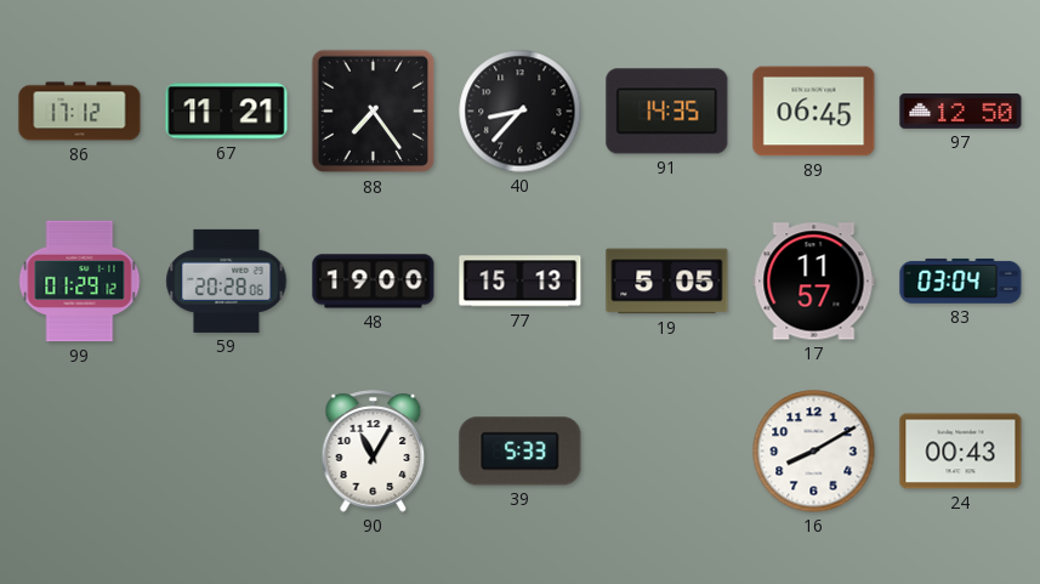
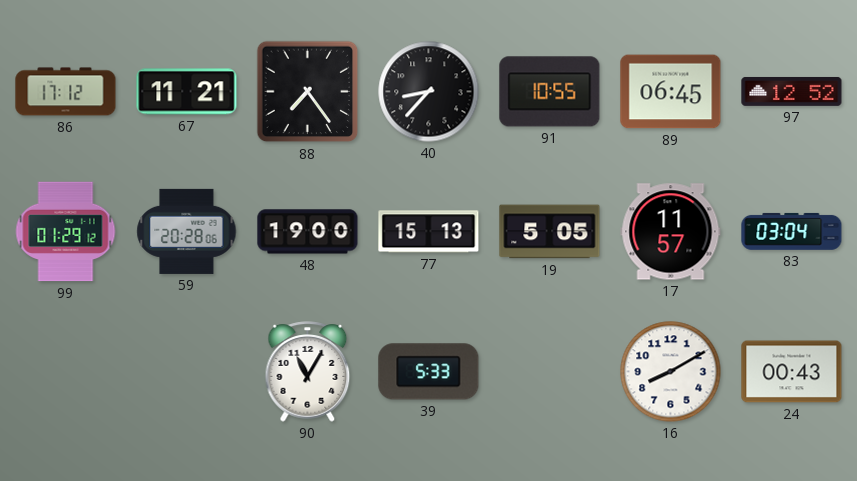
91: 14:35 -> 10:55
97: 12:50 -> 12:52
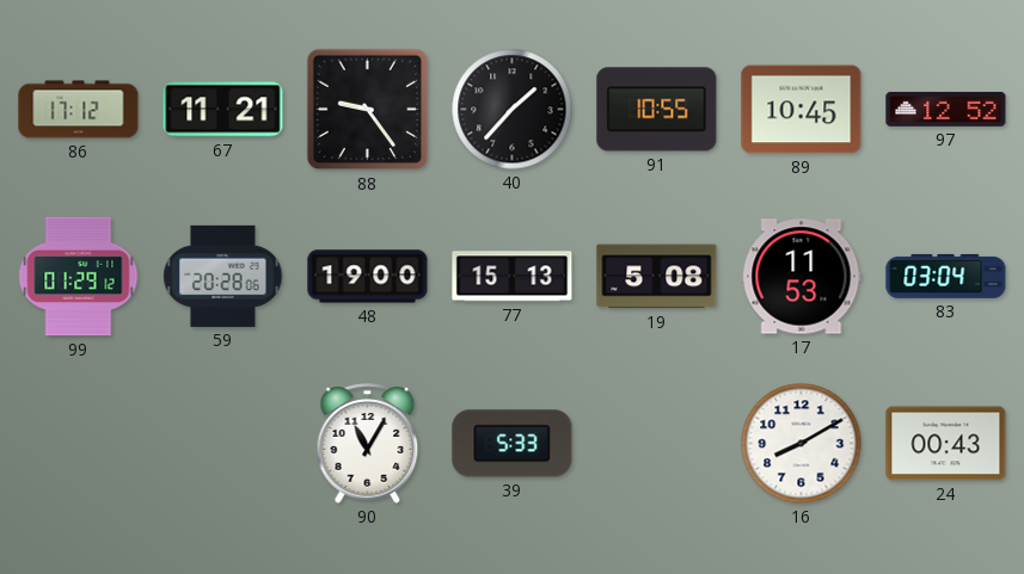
88: 7:24 -> 9:24
40: 8:37 -> 1:37
89: 06:45 -> 10:45
19: 5:05 -> 5:08
17: 11:57 -> 11:53
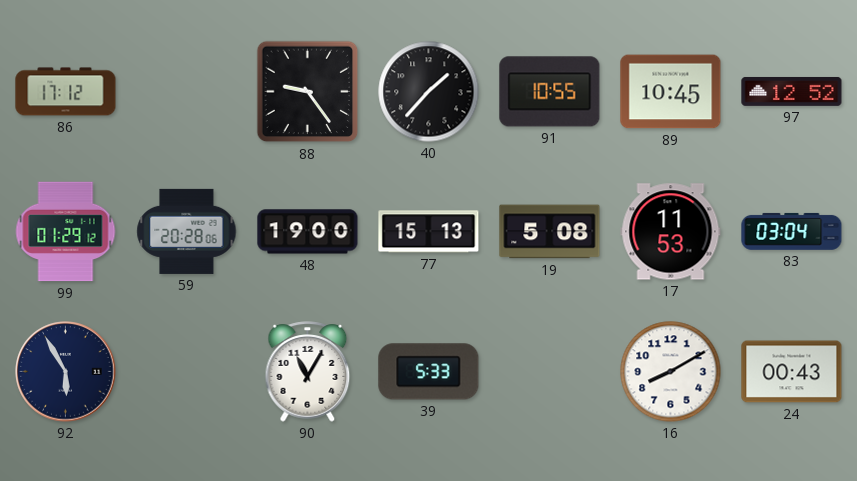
67: 11:21 -> none
92: none -> 5:55
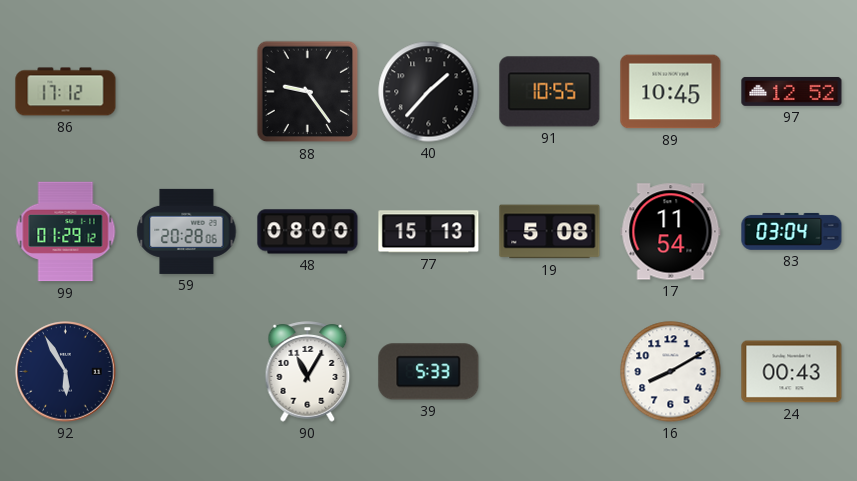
48: 19:00 -> 08:00
17: 11:53 -> 11:54
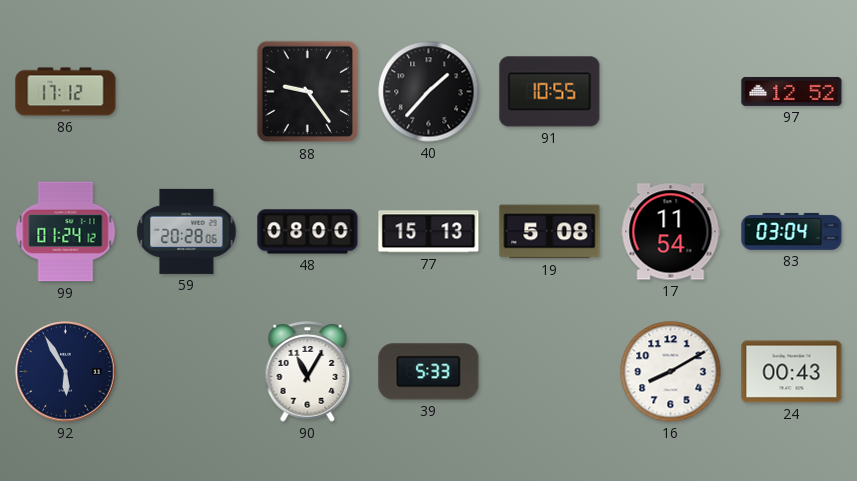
89: 10:45 -> none
99: 01:29 -> 01:24
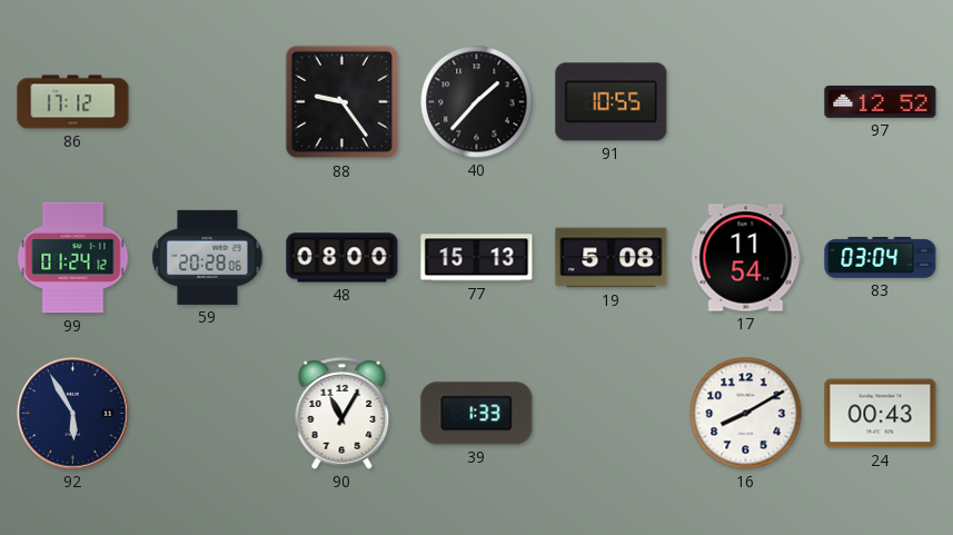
39: 5:33 -> 1:33
